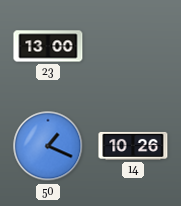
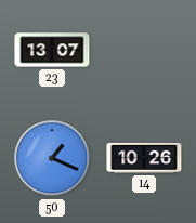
23: 13:00 -> 13:07
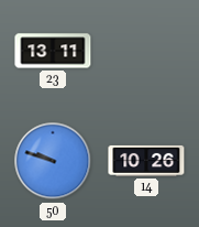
23: 13:07 -> 13:11
50: 1:19 -> 9:48
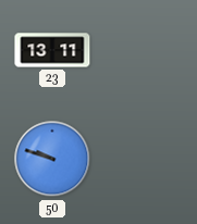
14: 10:26 -> none
